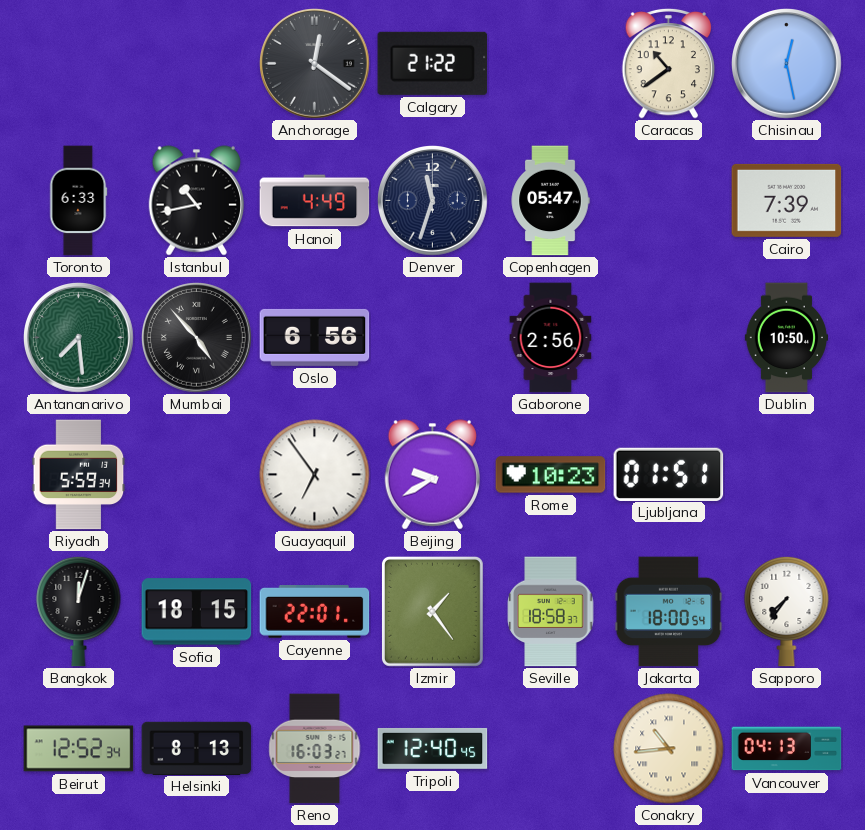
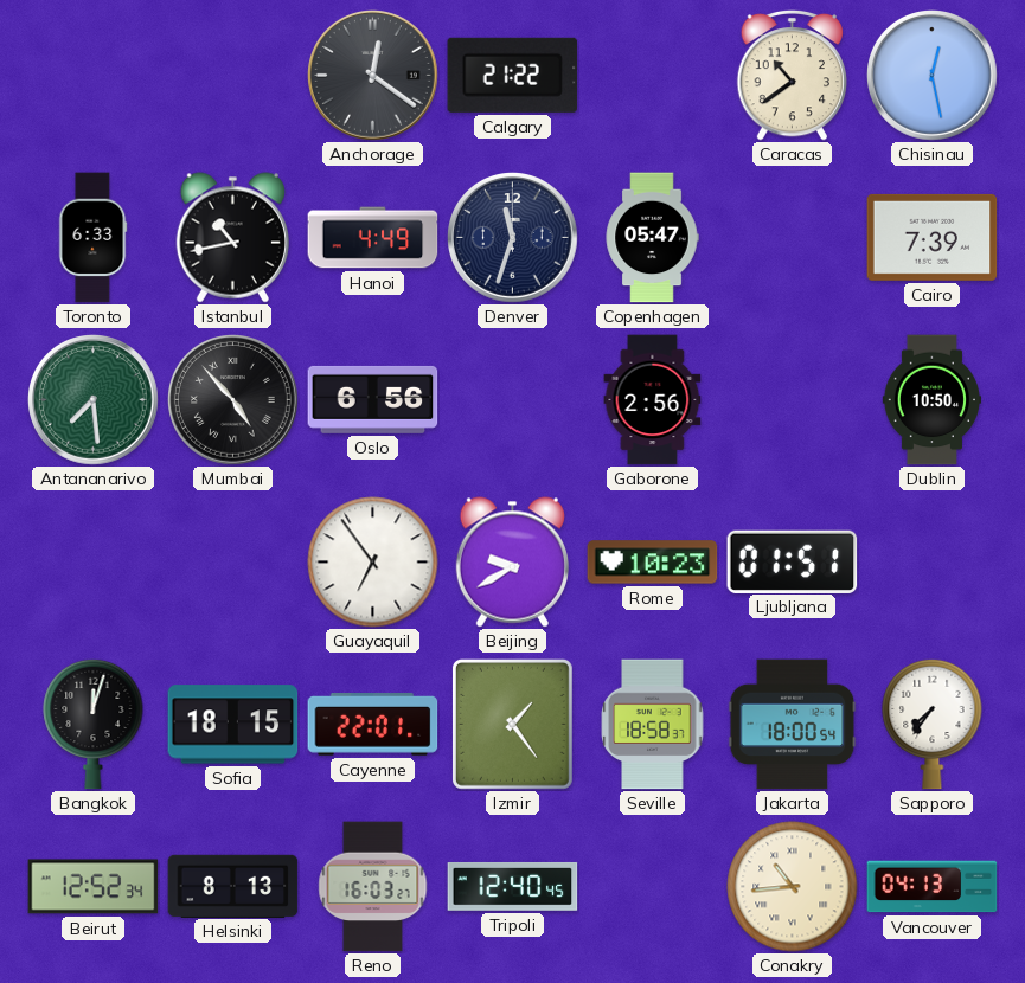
Riyadh: 5:59 -> none
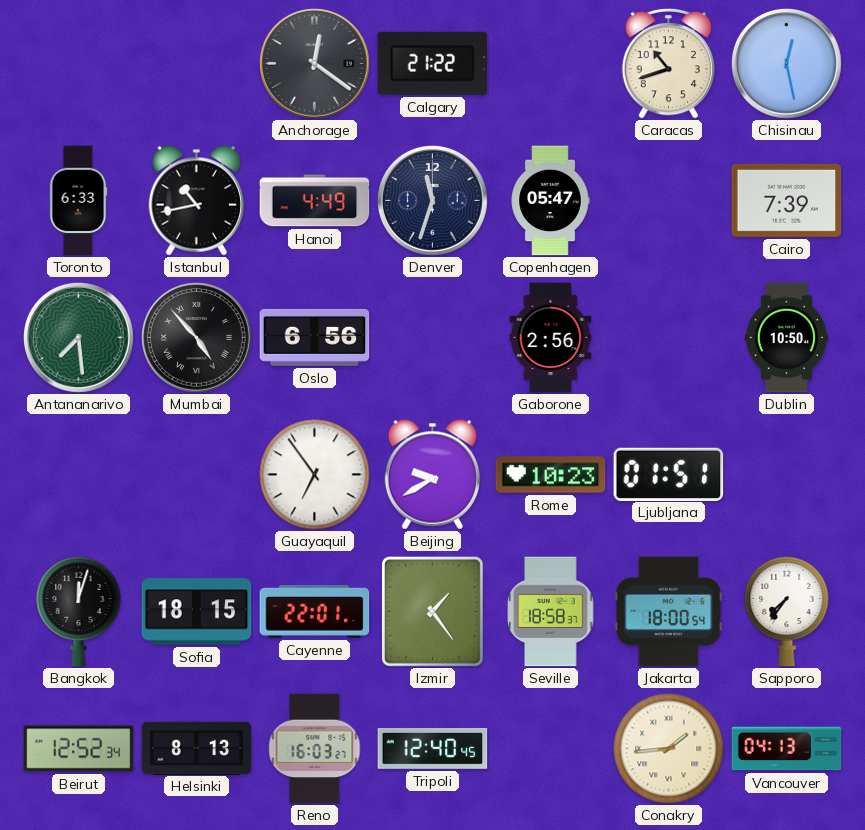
Caracas: 10:39 -> 10:42
Conakry: 10:44 -> 1:44
